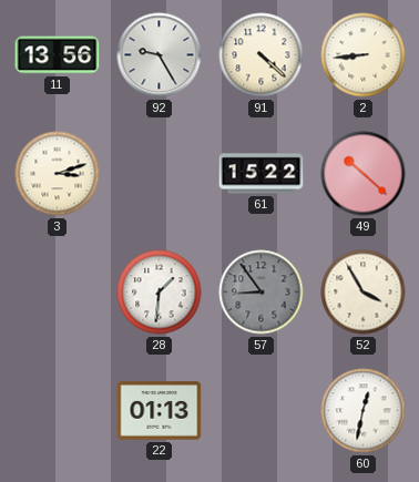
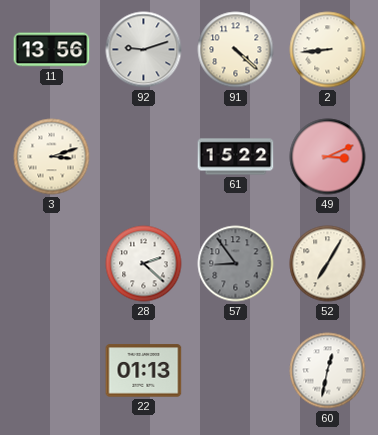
92: 9:25 -> 9:12
49: 10:22 -> 3:11
28: 1:31 -> 2:22
52: 3:55 -> 7:05
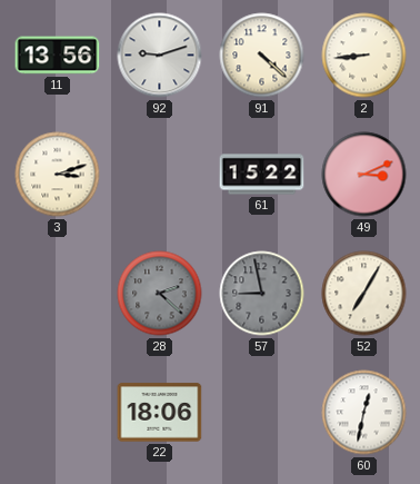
28 dial: white -> grey
57: 8:54 -> 8:58
22: 01:13 -> 18:06
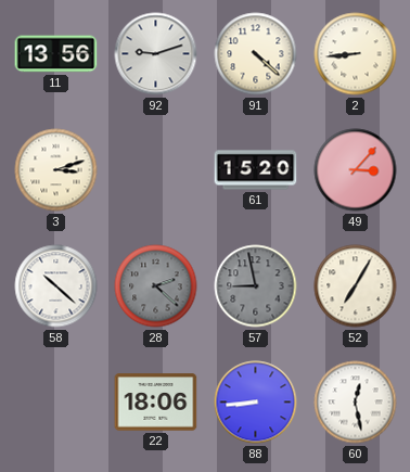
61: 15:22 -> 15:20
49: 3:11 -> 3:07
58: none -> 10:22
88: none -> 8:44
60: 12:32 -> 12:28
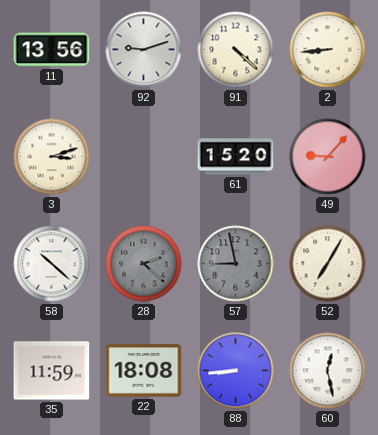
49: 3:07 -> 9:07
35: none -> 11:59
22: 18:06 -> 18:08
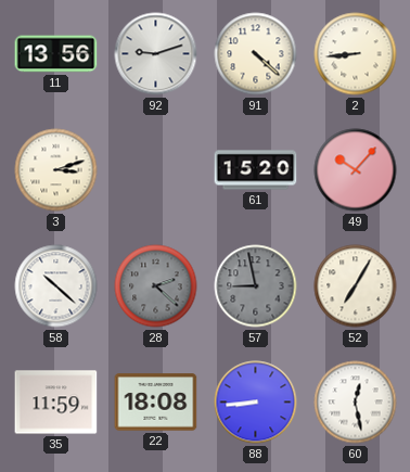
49: 9:07 -> 10:07
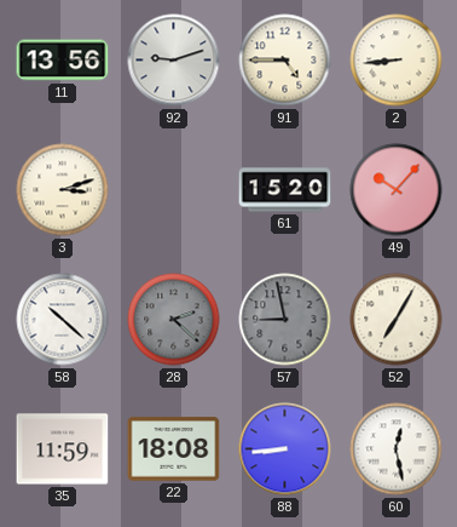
91: 4:22 -> 4:45
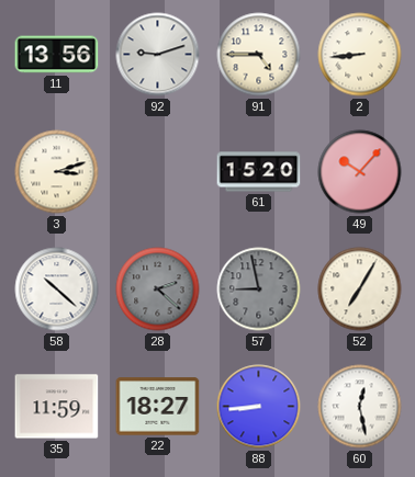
22: 18:08 -> 18:27
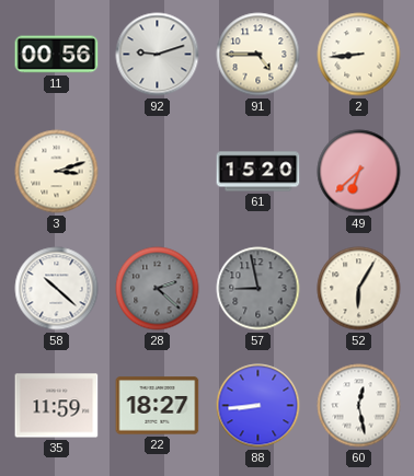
11: 13:56 -> 00:56
49: 10:07 -> 6:38
52: 7:05 -> 6:05
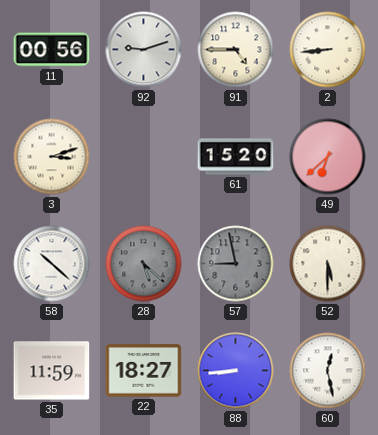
28: 2:22 -> 5:22
52: 6:05 -> 5:30
